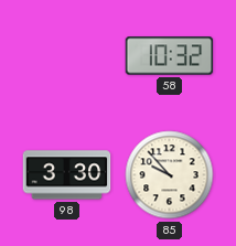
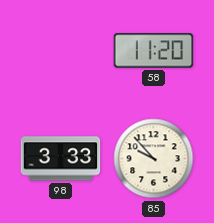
58: 10:32 -> 11:20
98: 3:30 -> 3:33
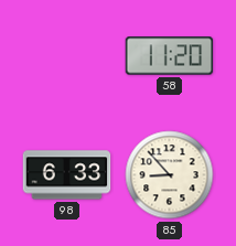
98: 3:33 -> 6:33
85: 9:53 -> 8:53
